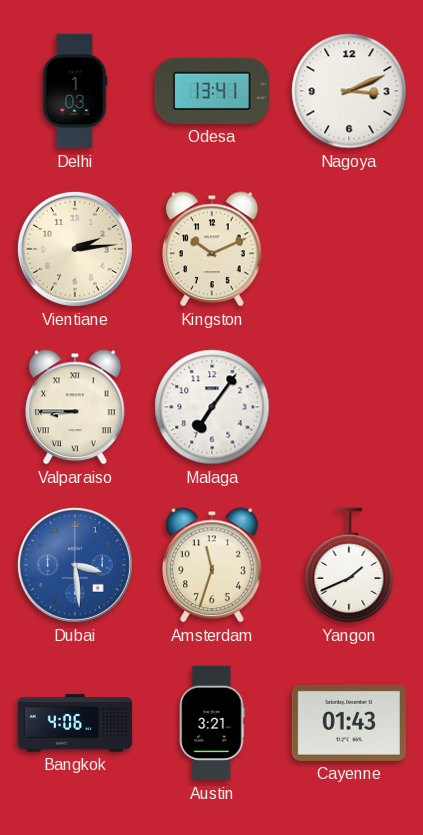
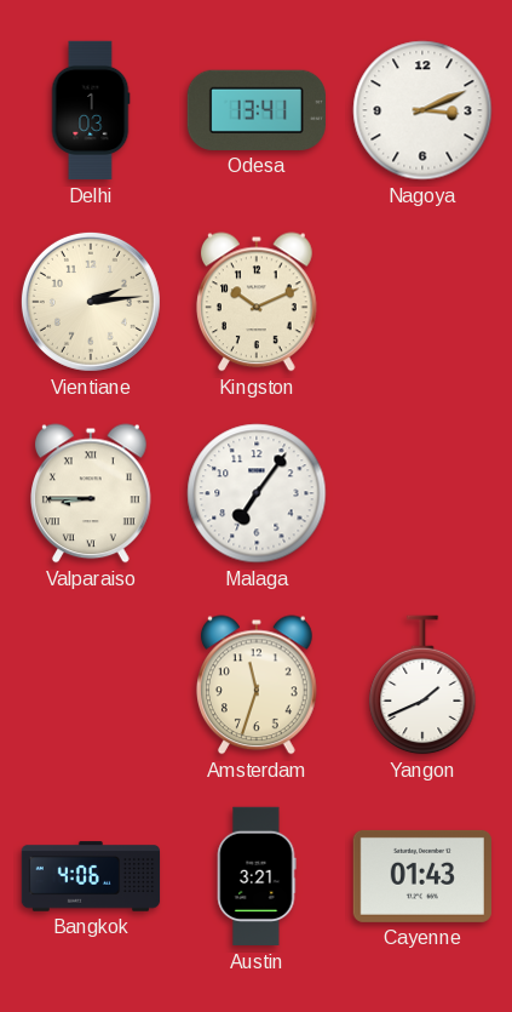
Dubai: 3:29 -> none
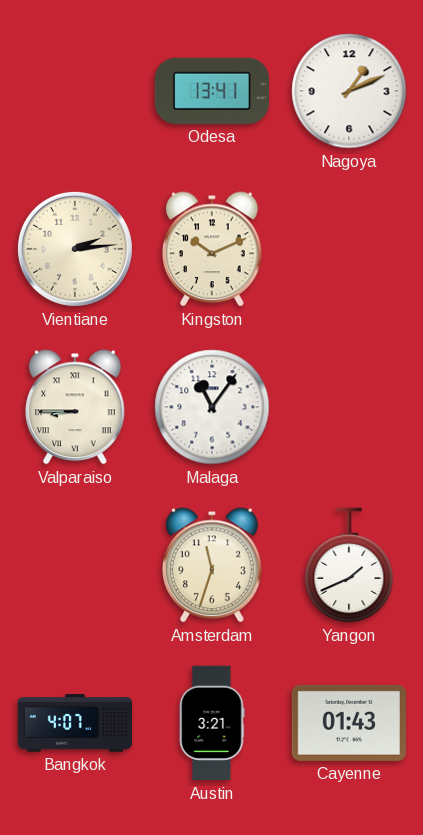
Delhi: 1:03 -> none
Nagoya: 3:11 -> 1:11
Malaga: 7:06 -> 11:06
Bangkok: 4:06 -> 4:07
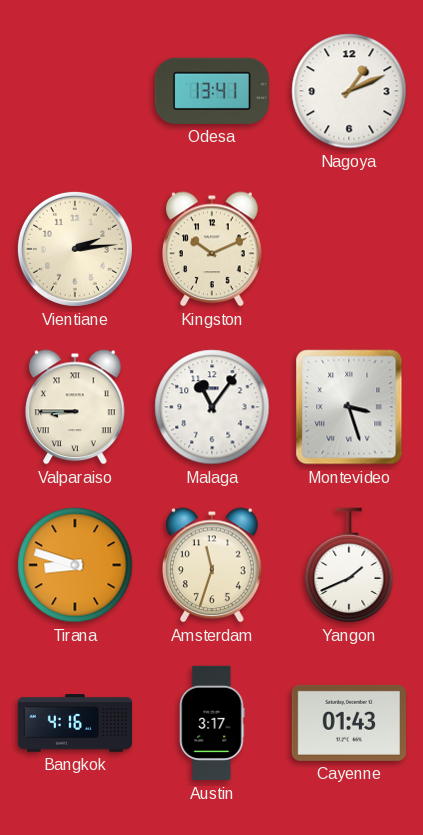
Montevideo: none -> 3:27
Tirana: none -> 8:48
Bangkok: 4:07 -> 4:16
Austin: 3:21 -> 3:17
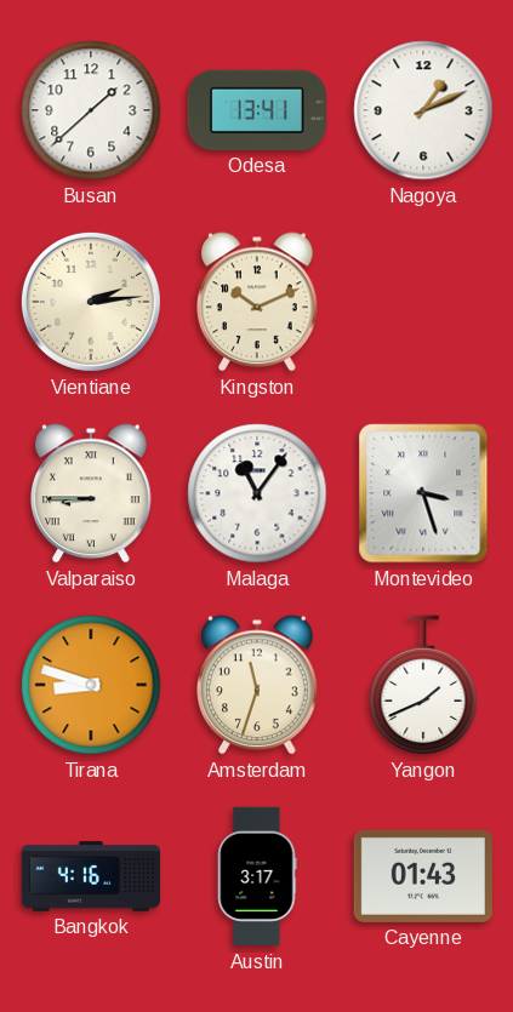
Busan: none -> 1:38
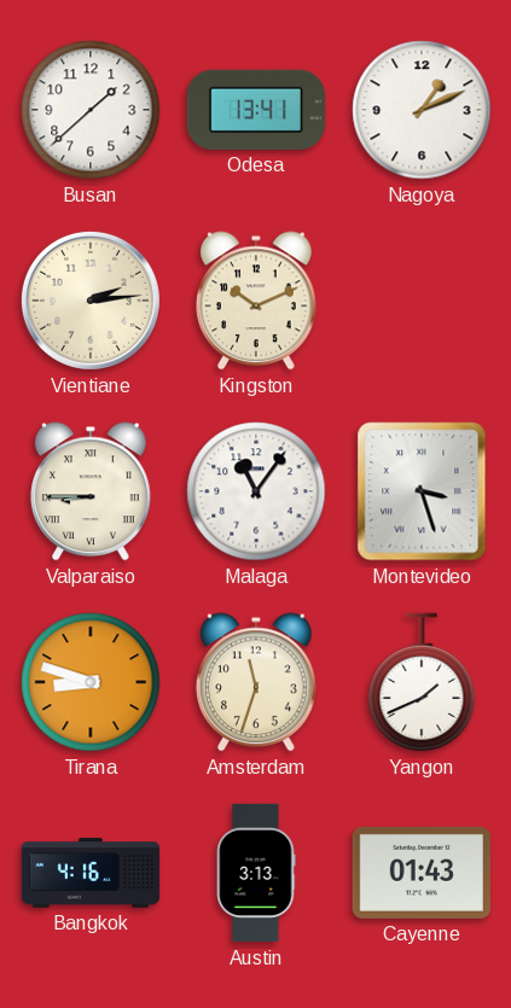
Austin: 3:17 -> 3:13
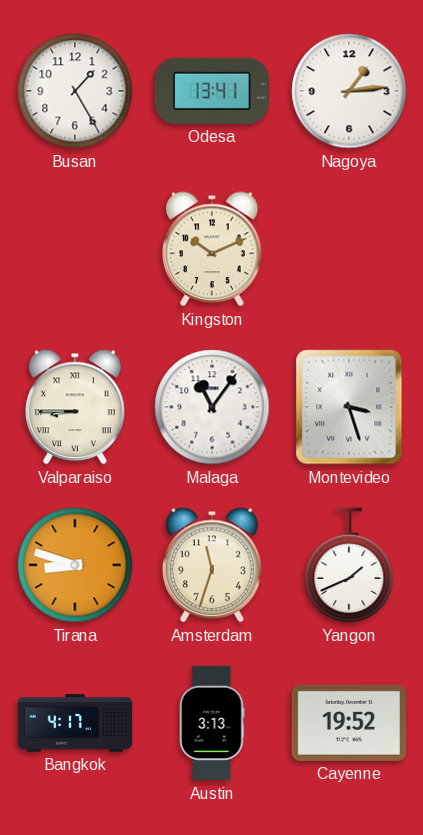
Busan: 1:38 -> 1:25
Nagoya: 1:11 -> 1:14
Vientiane: 2:14 -> none
Bangkok: 4:16 -> 4:17
Cayenne: 01:43 -> 19:52
